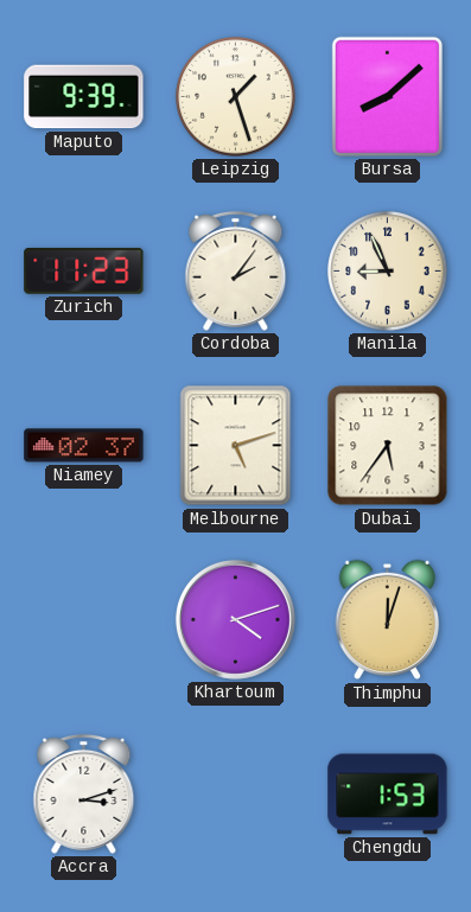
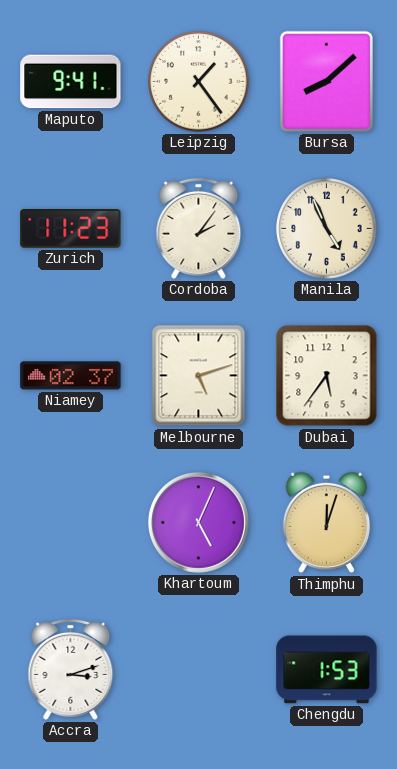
Maputo: 9:39 -> 9:41
Leipzig: 1:27 -> 1:24
Manila: 8:56 -> 4:56
Khartoum: 4:12 -> 5:04
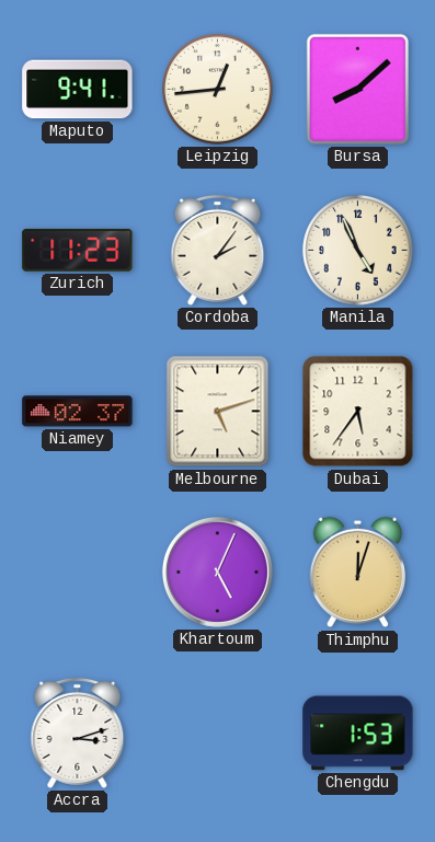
Leipzig: 1:24 -> 12:44
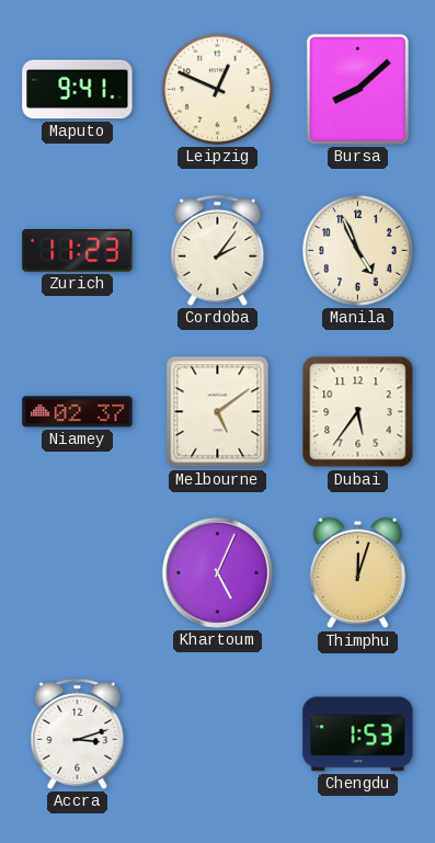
Leipzig: 12:44 -> 12:49
Melbourne: 5:12 -> 5:09
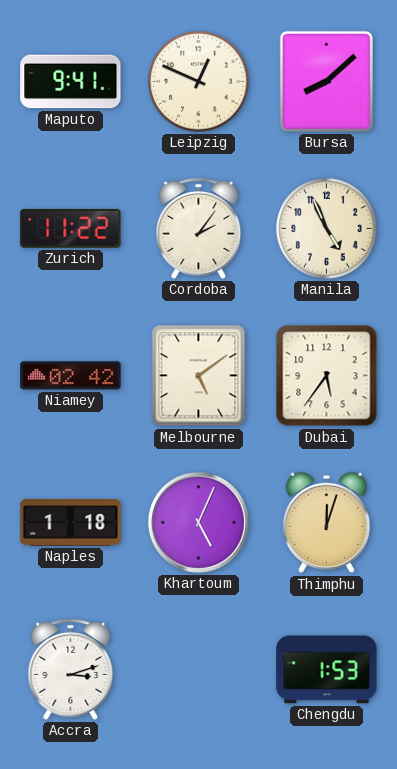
Zurich: 11:23 -> 11:22
Niamey: 02:37 -> 02:42
Naples: none -> 1:18
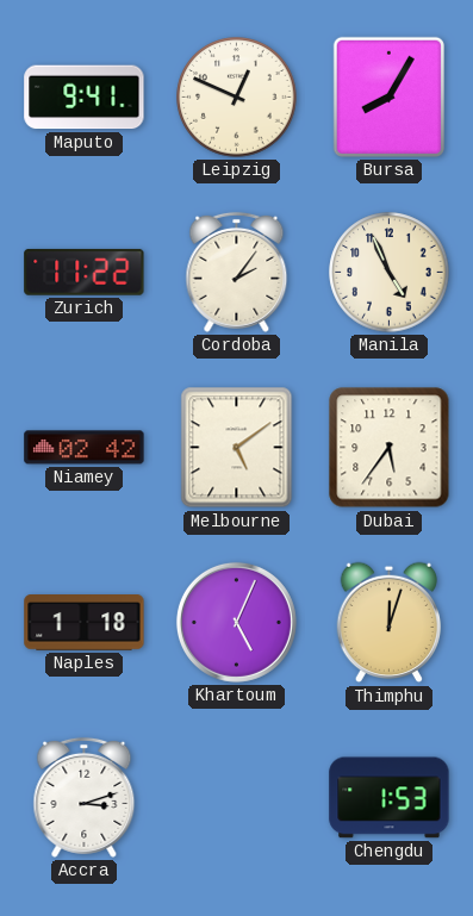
Bursa: 8:08 -> 8:05
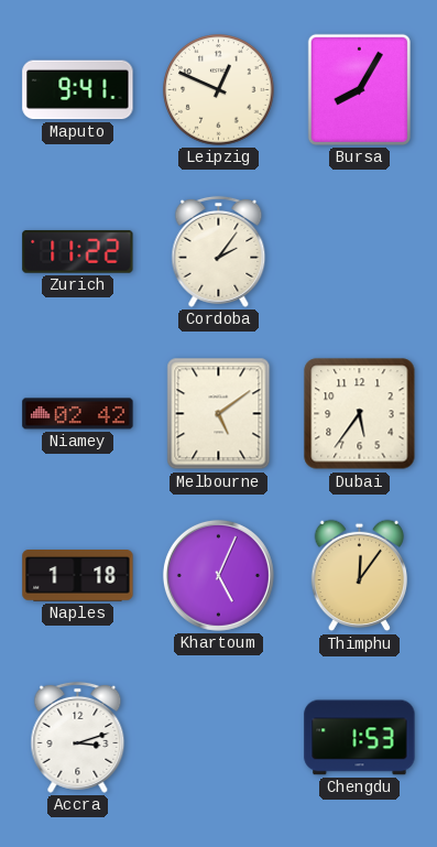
Manila: 4:56 -> none
Thimphu: 12:03 -> 12:06
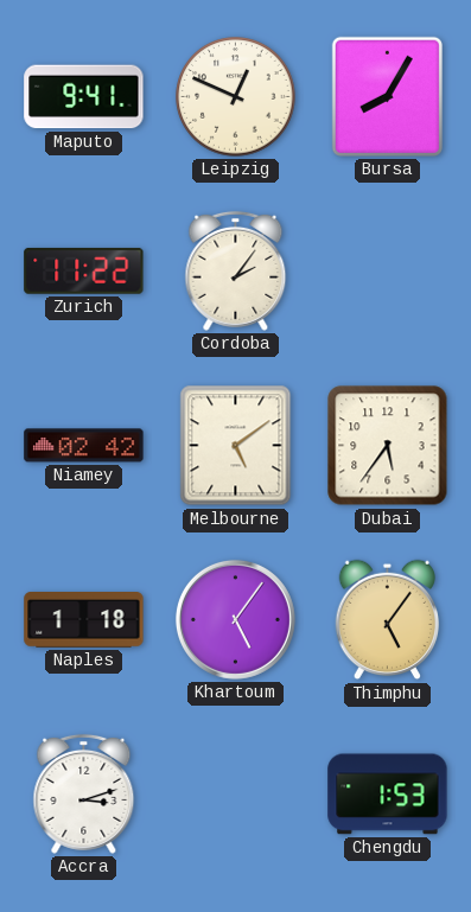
Khartoum: 5:04 -> 5:06
Thimphu: 12:06 -> 5:06
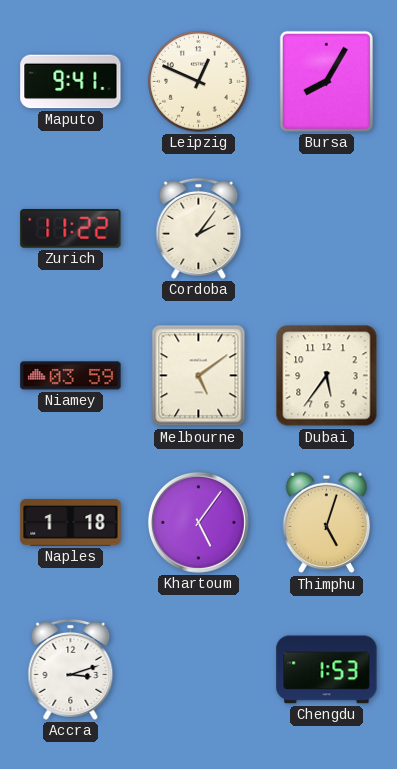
Niamey: 02:42 -> 03:59
Thimphu: 5:06 -> 5:03
